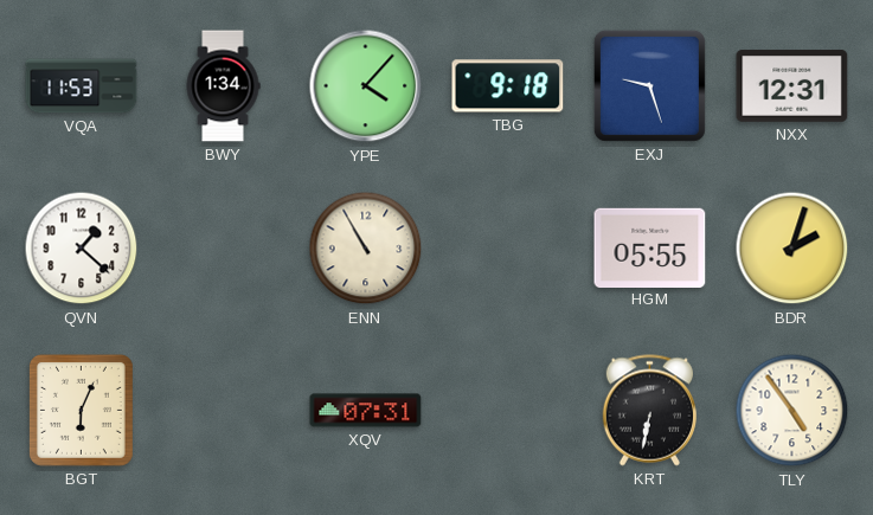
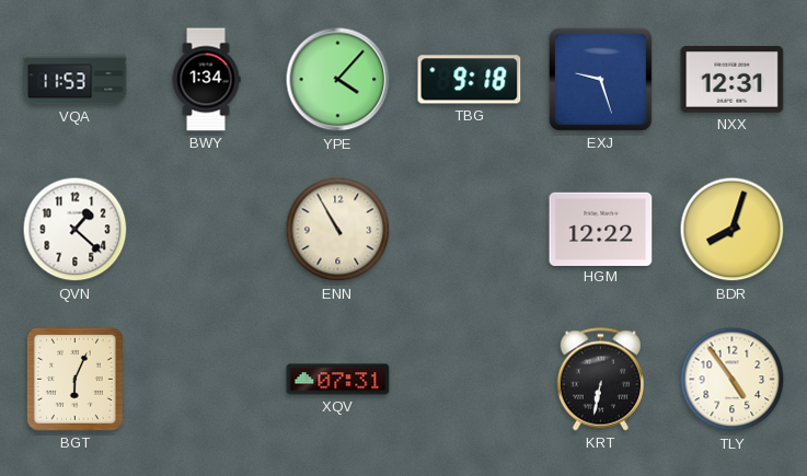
HGM: 05:55 -> 12:22
BDR: 2:03 -> 8:03
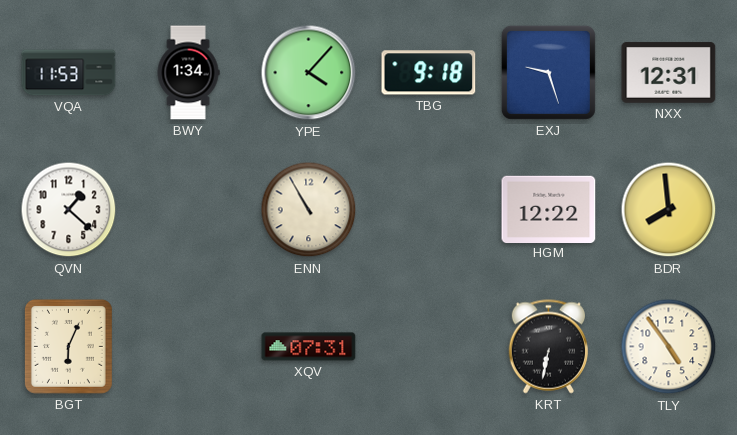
BDR: 8:03 -> 7:59
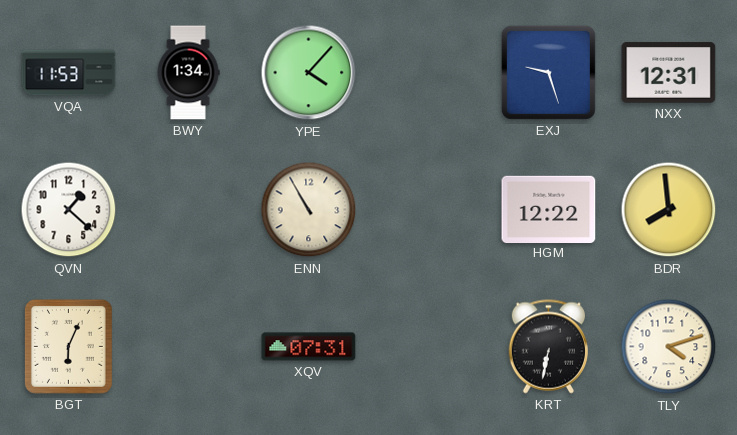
TBG: 9:18 -> none
TLY: 4:54 -> 4:12
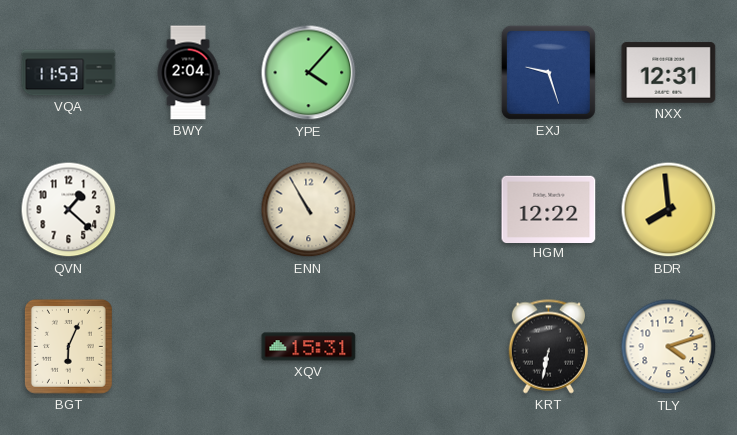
BWY: 1:34 -> 2:04
XQV: 07:31 -> 15:31
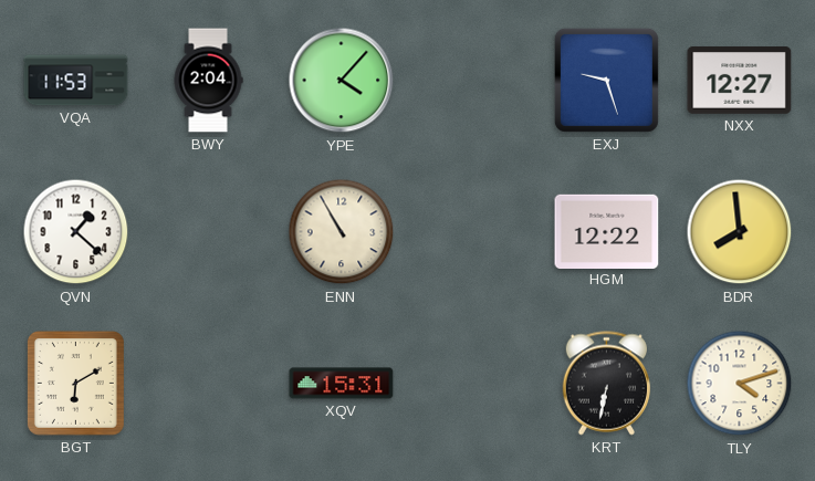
NXX: 12:31 -> 12:27
BGT: 6:04 -> 6:10
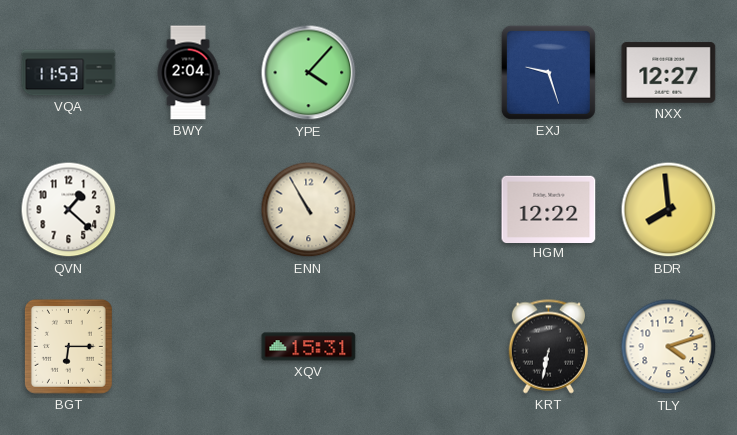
BGT: 6:10 -> 6:15
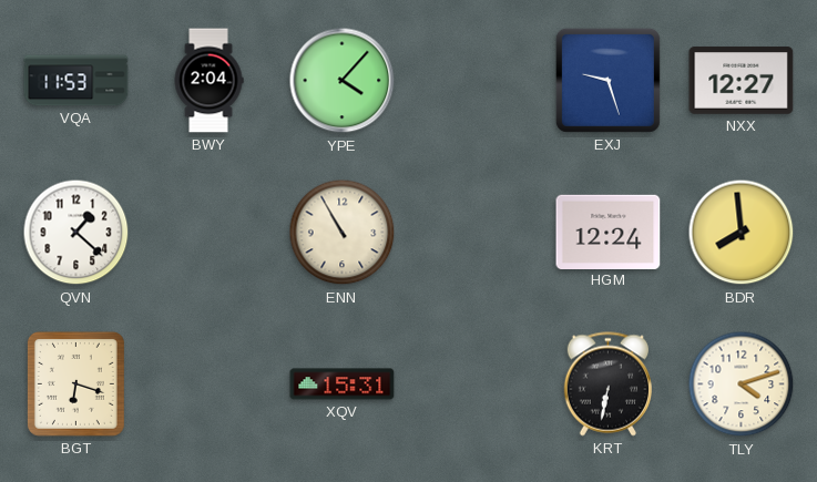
HGM: 12:22 -> 12:24
BGT: 6:15 -> 6:18
